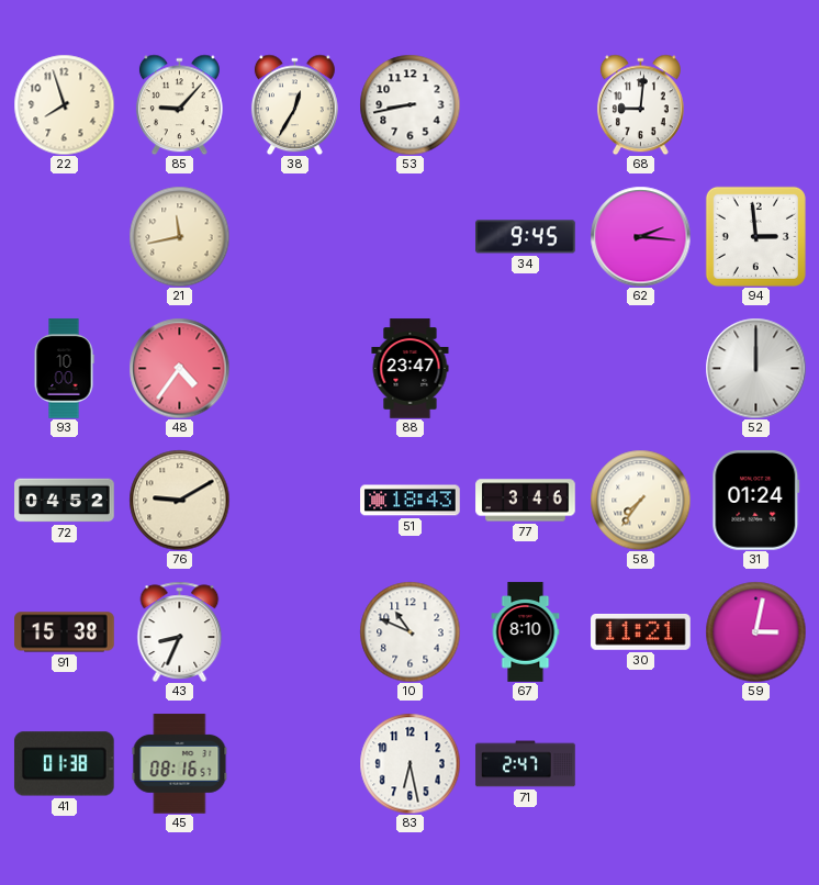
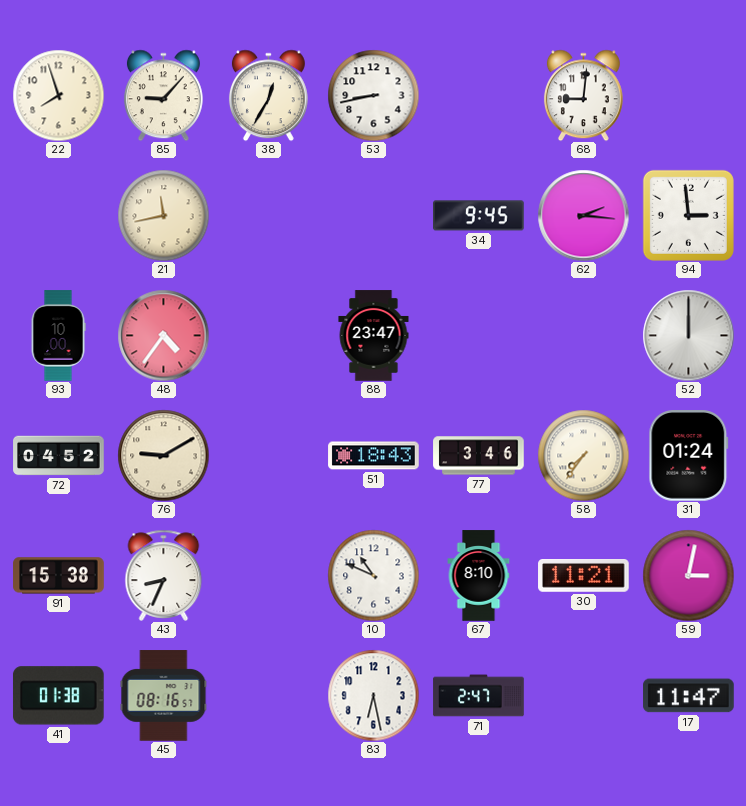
17: none -> 11:47
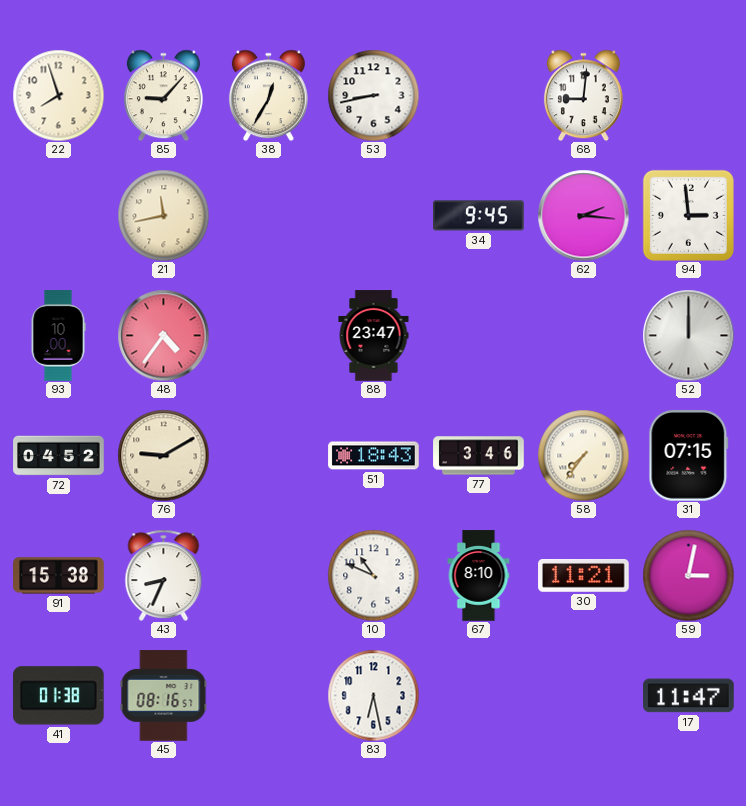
31: 01:24 -> 07:15
71: 2:47 -> none
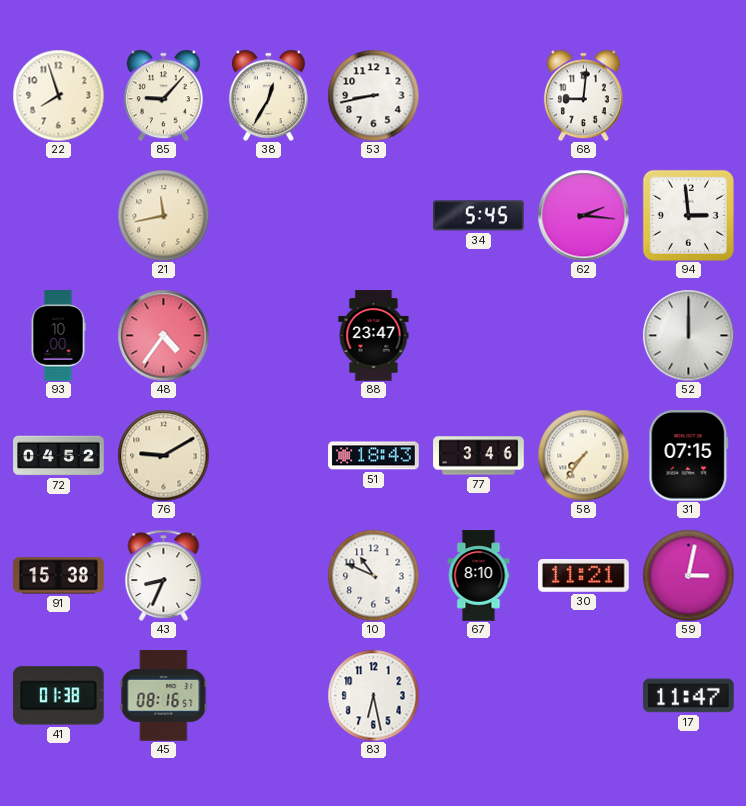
34: 9:45 -> 5:45
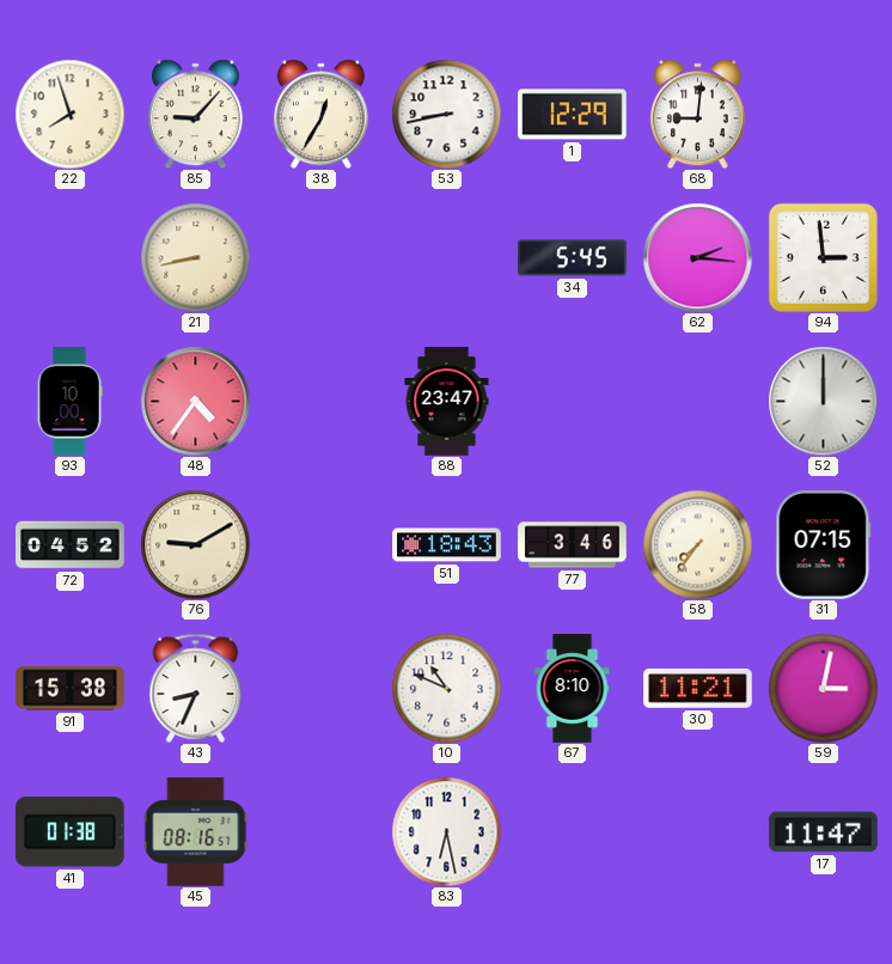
1: none -> 12:29
21: 11:43 -> 8:43
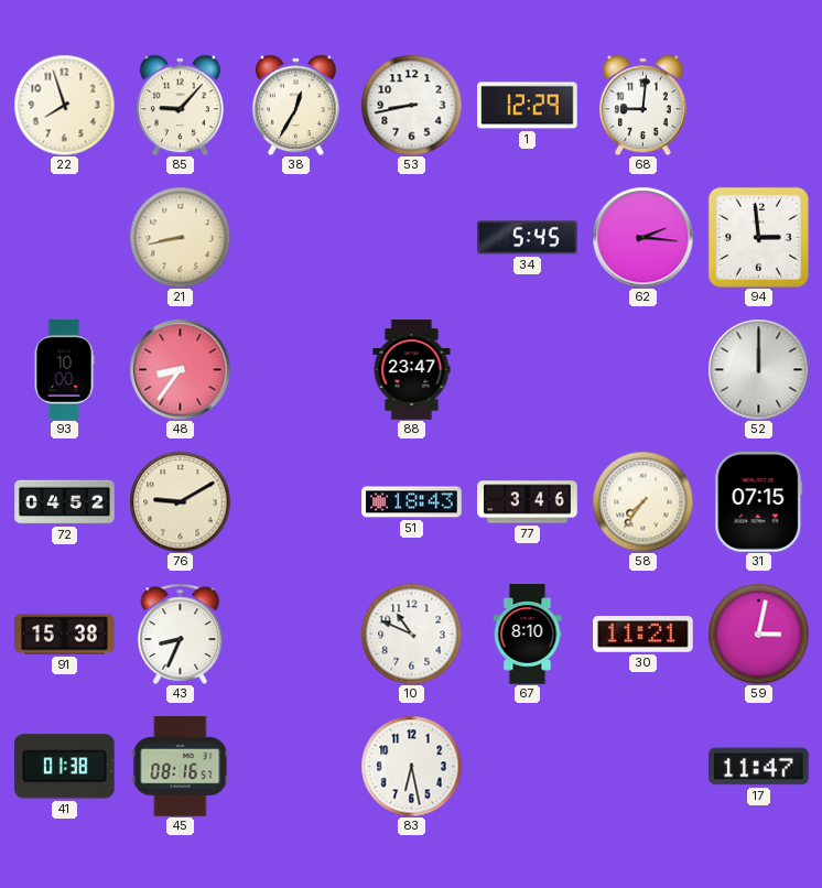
48: 4:36 -> 8:36
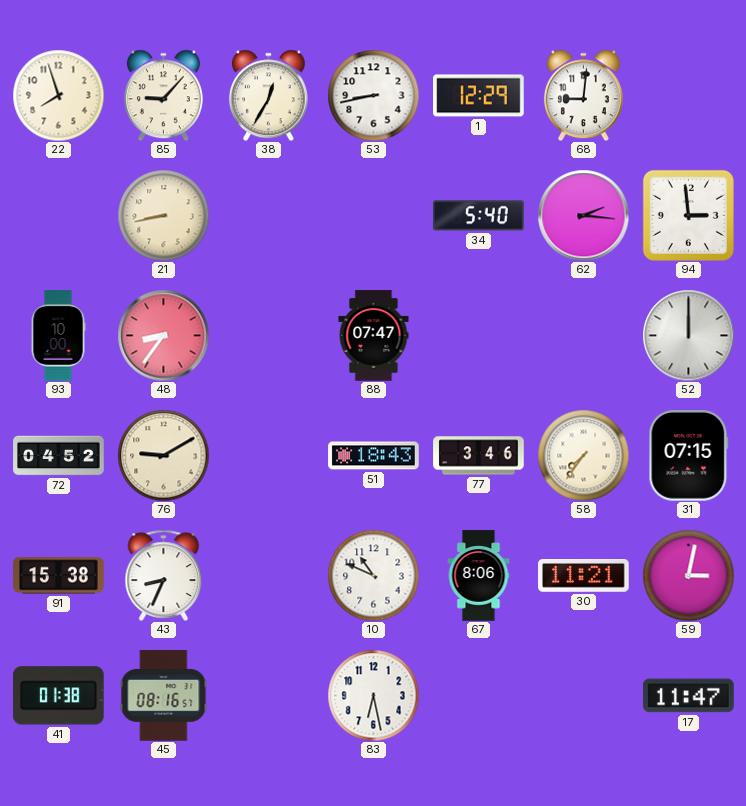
34: 5:45 -> 5:40
88: 23:47 -> 07:47
67: 8:10 -> 8:06
